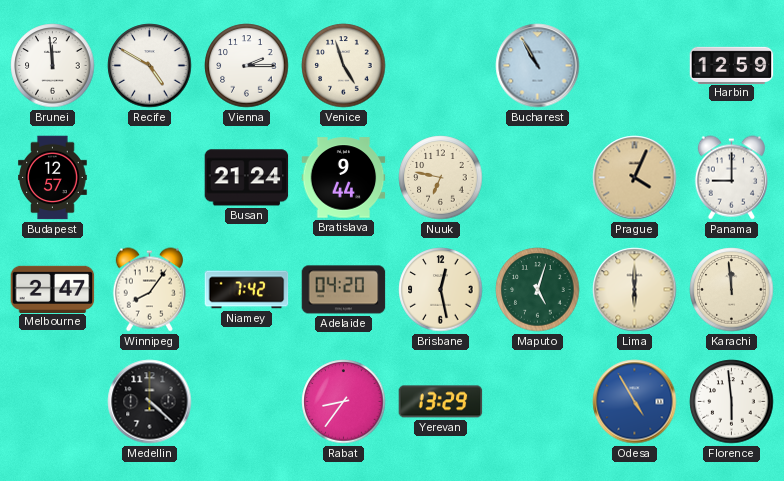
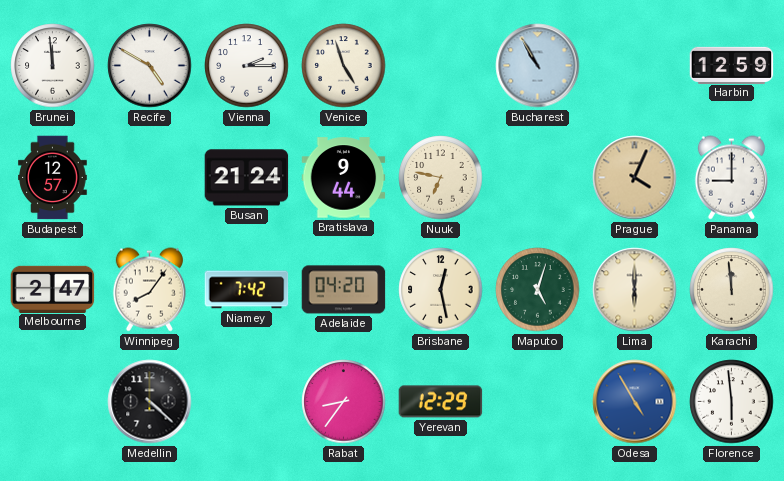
Yerevan: 13:29 -> 12:29
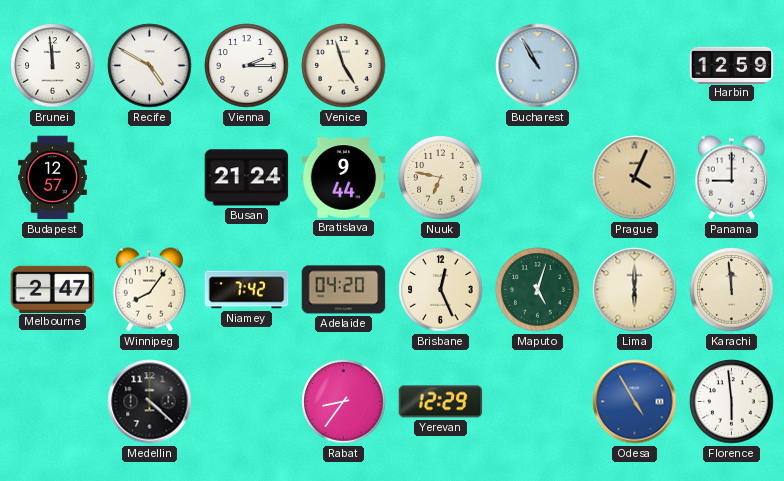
Brisbane: 12:28 -> 12:26
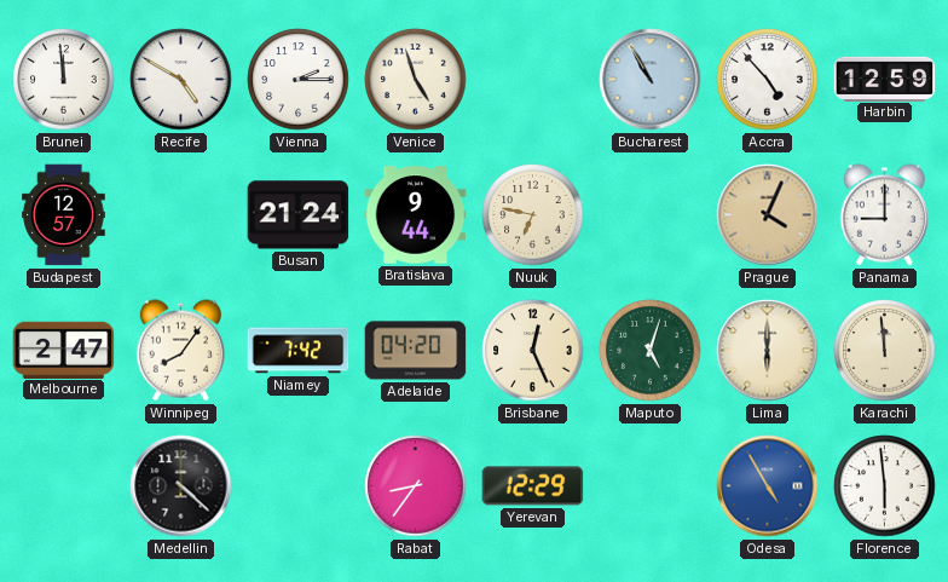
Accra: none -> 4:53
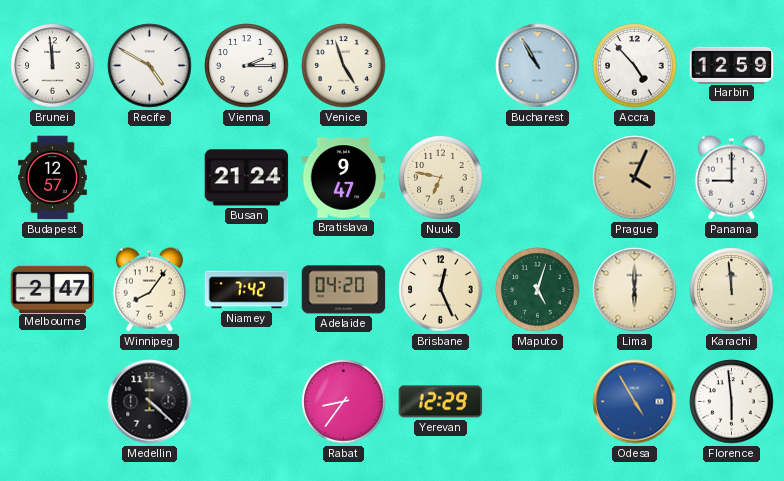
Bratislava: 9:44 -> 9:47
